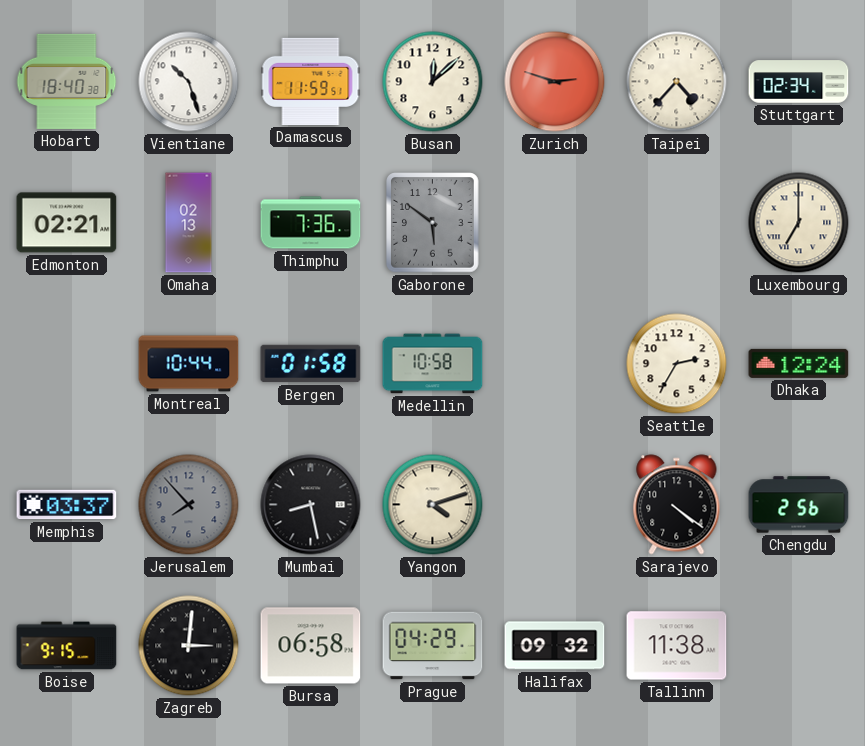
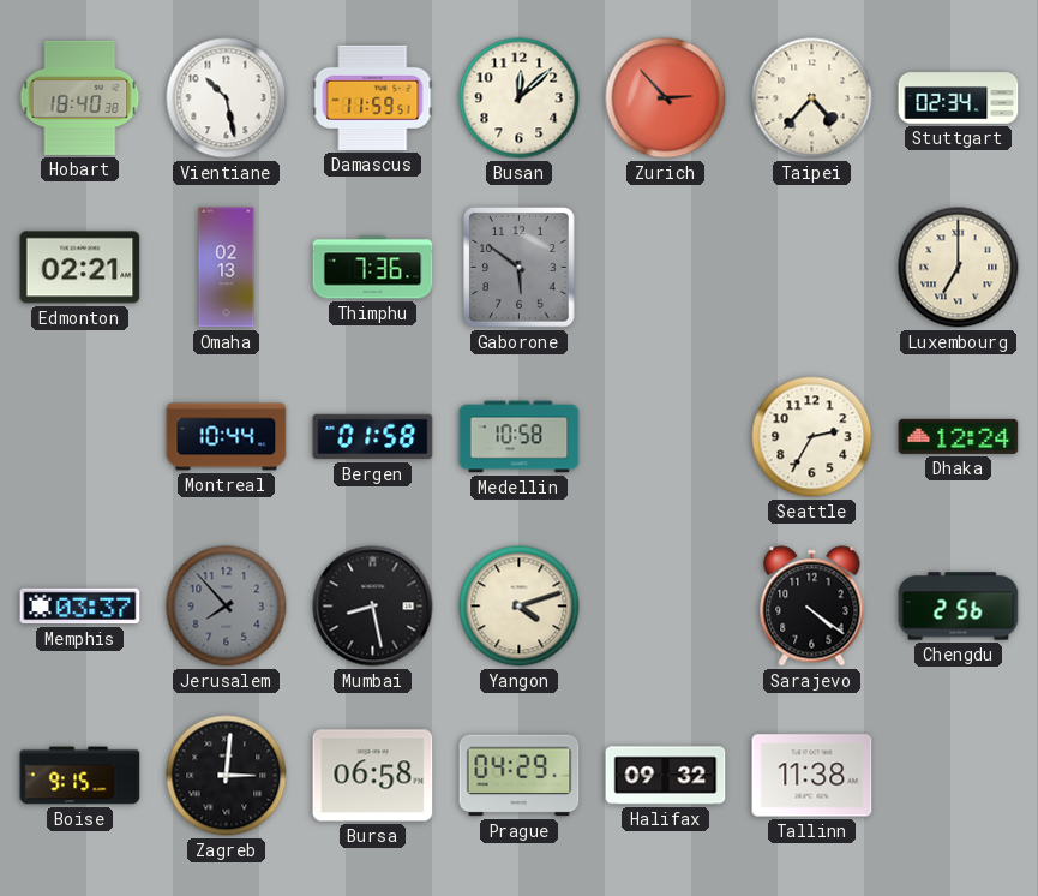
Vientiane: 10:27 -> 10:28
Zurich: 2:48 -> 2:53
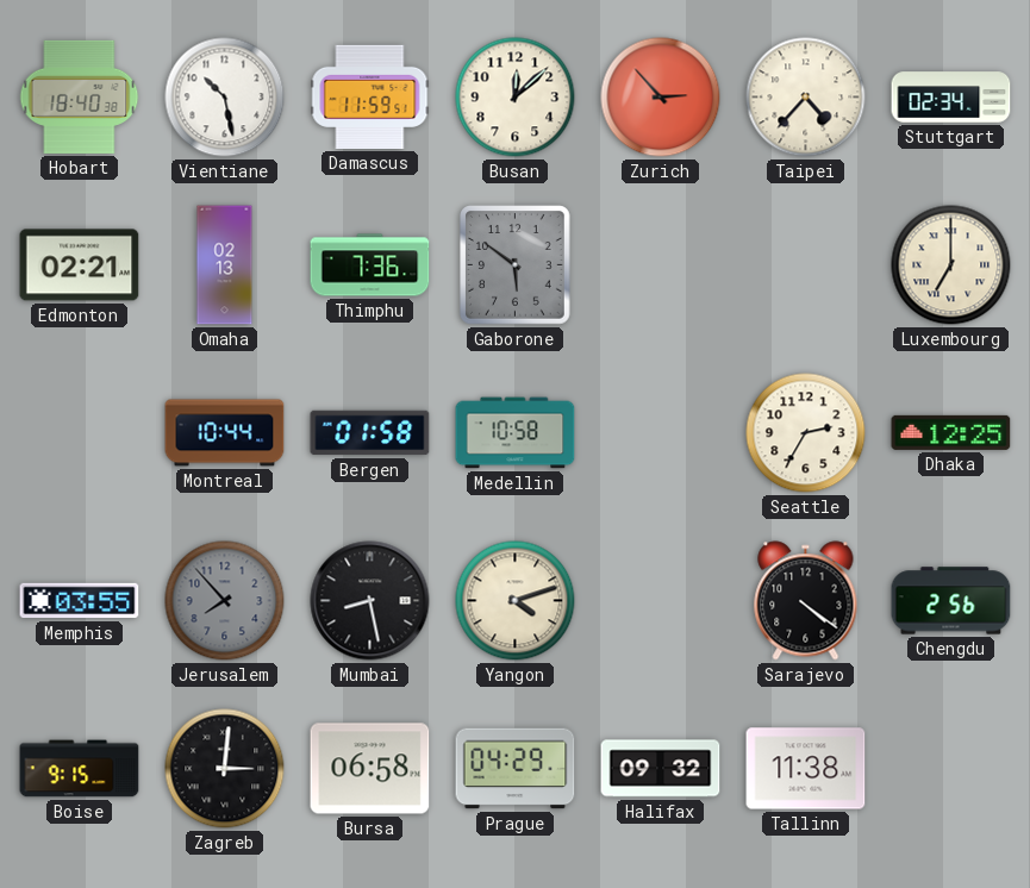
Dhaka: 12:24 -> 12:25
Memphis: 03:37 -> 03:55
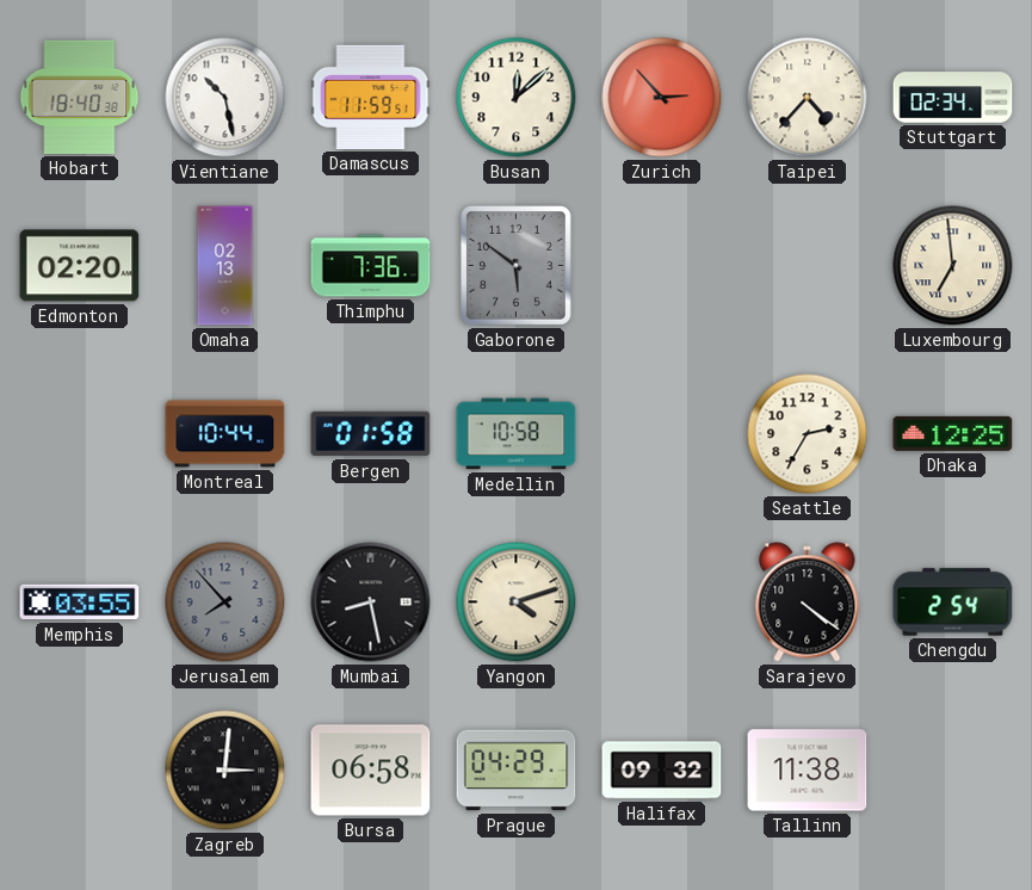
Edmonton: 02:21 -> 02:20
Luxembourg: 7:00 -> 6:59
Chengdu: 2:56 -> 2:54
Boise: 9:15 -> none
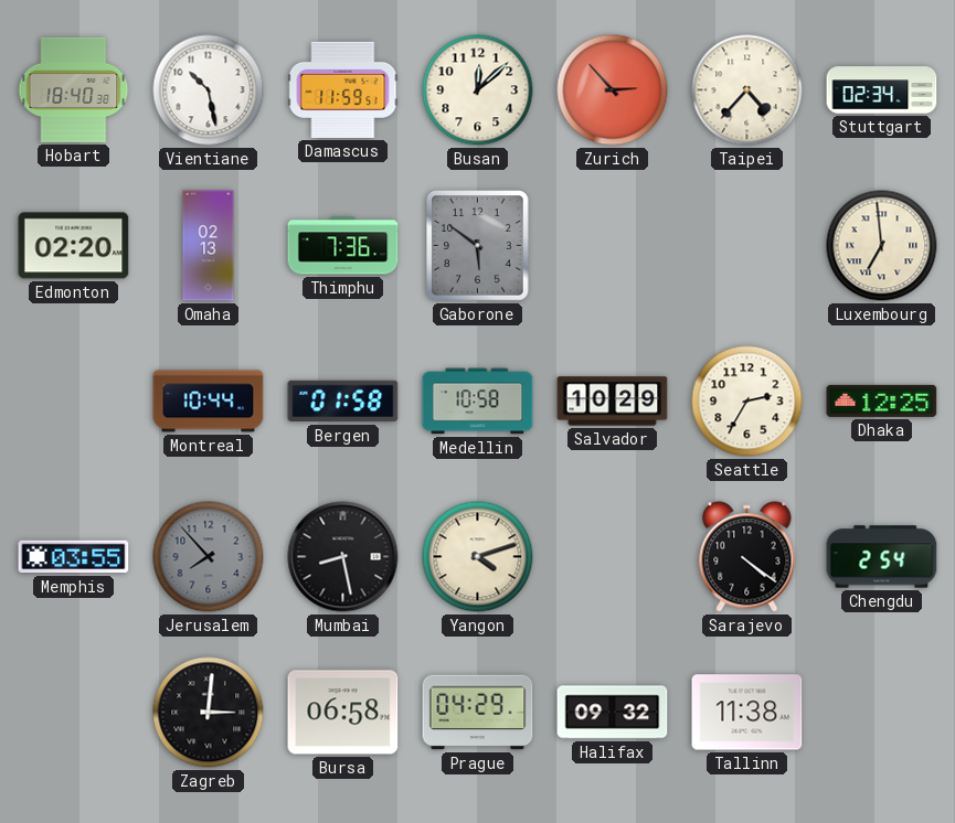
Salvador: none -> 10:29
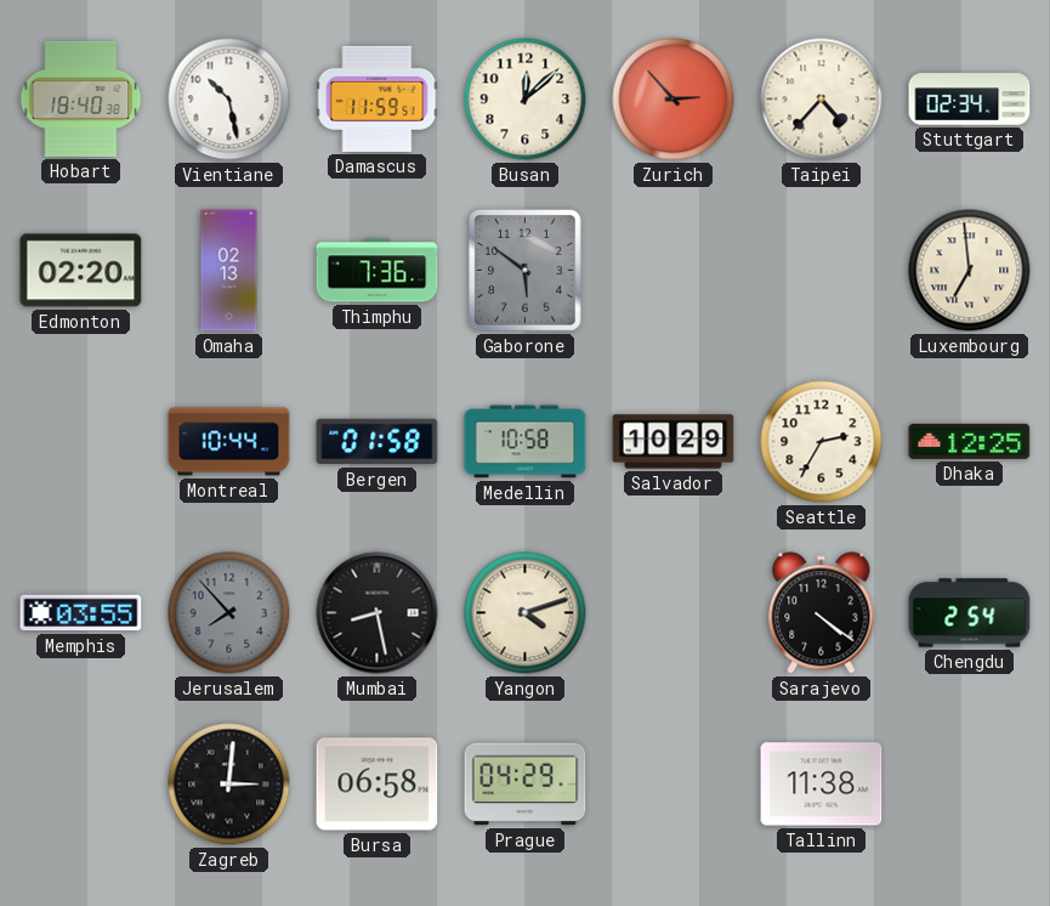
Halifax: 09:32 -> none
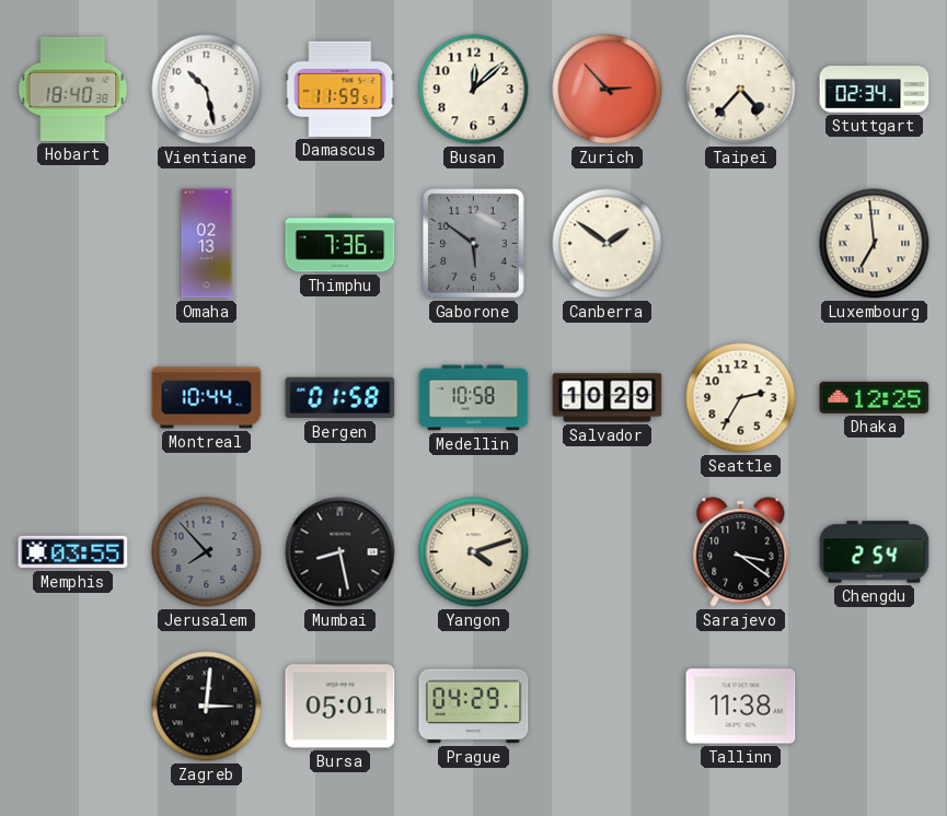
Edmonton: 02:20 -> none
Canberra: none -> 1:51
Sarajevo: 4:21 -> 3:21
Bursa: 06:58 -> 05:01
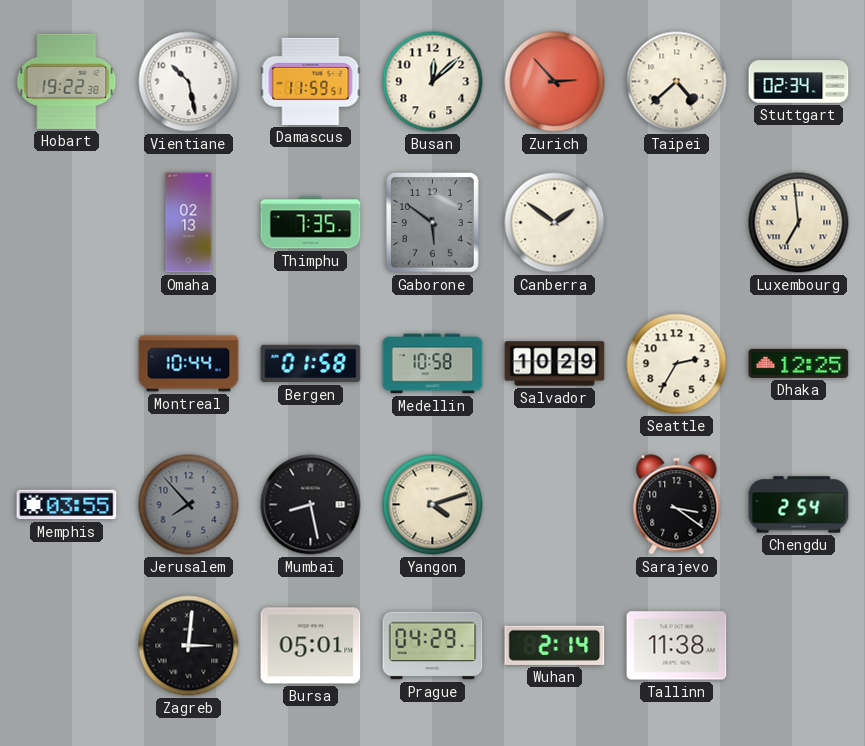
Hobart: 18:40 -> 19:22
Taipei: 4:37 -> 4:38
Thimphu: 7:36 -> 7:35
Wuhan: none -> 2:14
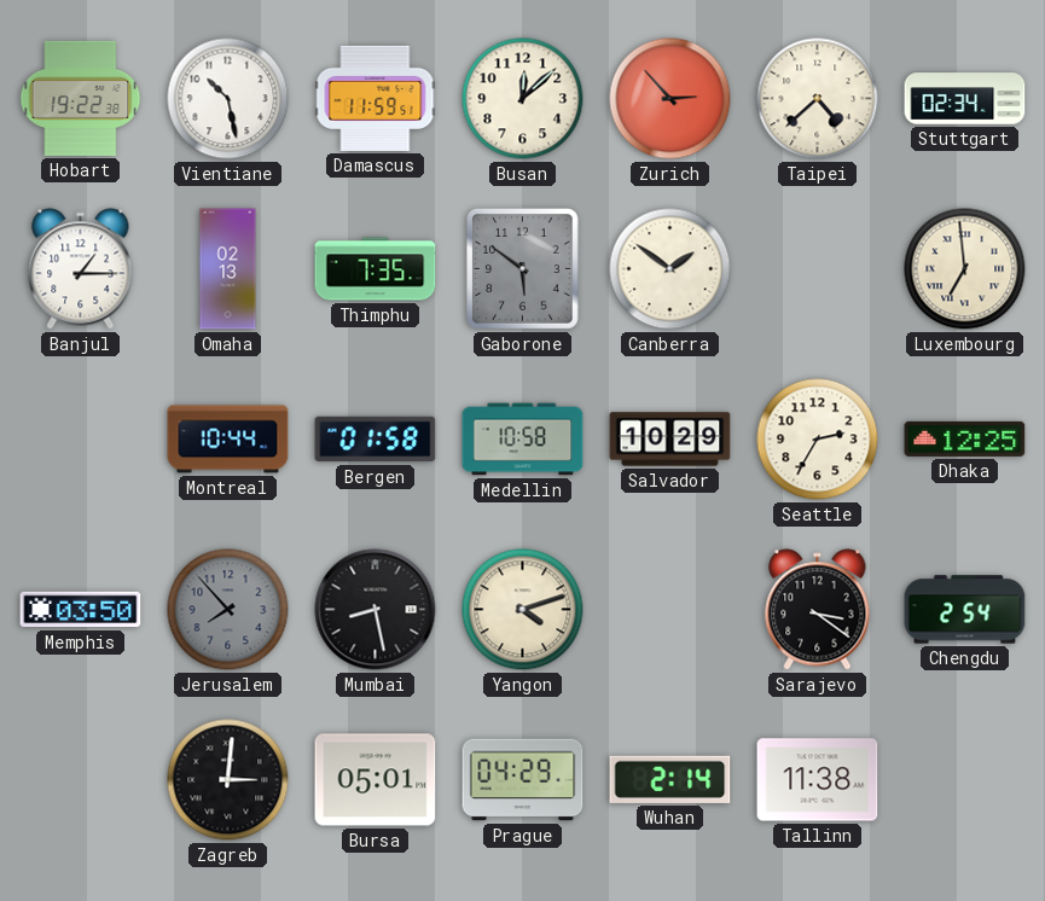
Banjul: none -> 1:15
Memphis: 03:55 -> 03:50
